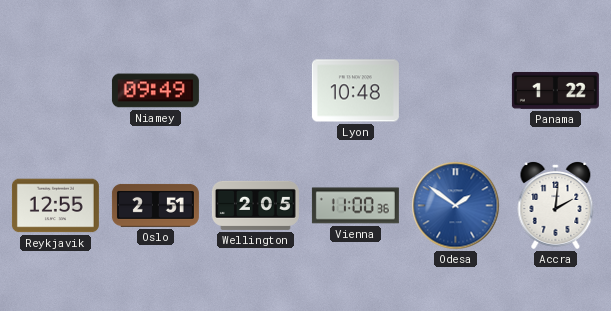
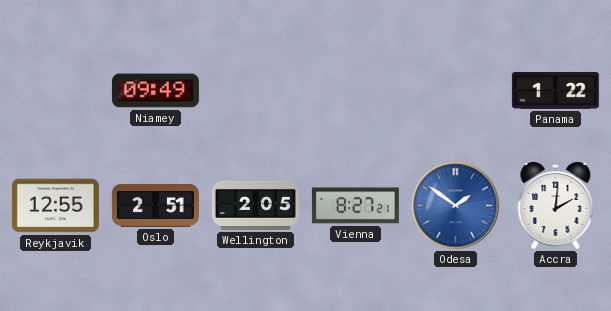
Lyon: 10:48 -> none
Vienna: 11:00 -> 8:27
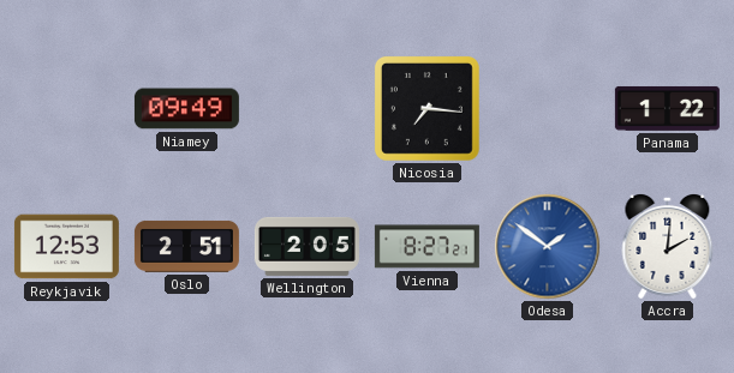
Nicosia: none -> 7:16
Reykjavik: 12:55 -> 12:53
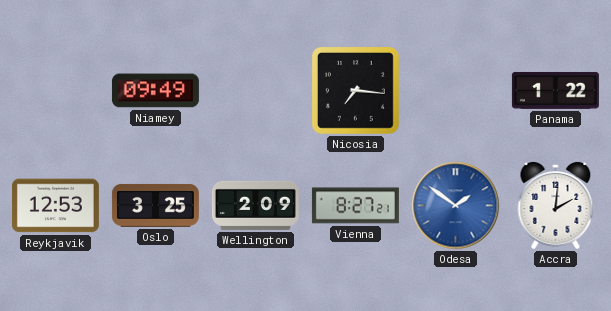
Oslo: 2:51 -> 3:25
Wellington: 2:05 -> 2:09
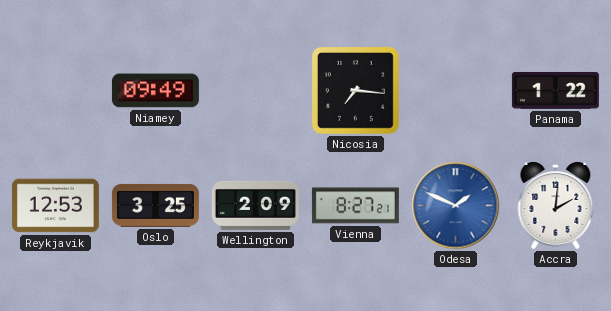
Odesa: 1:51 -> 1:49
